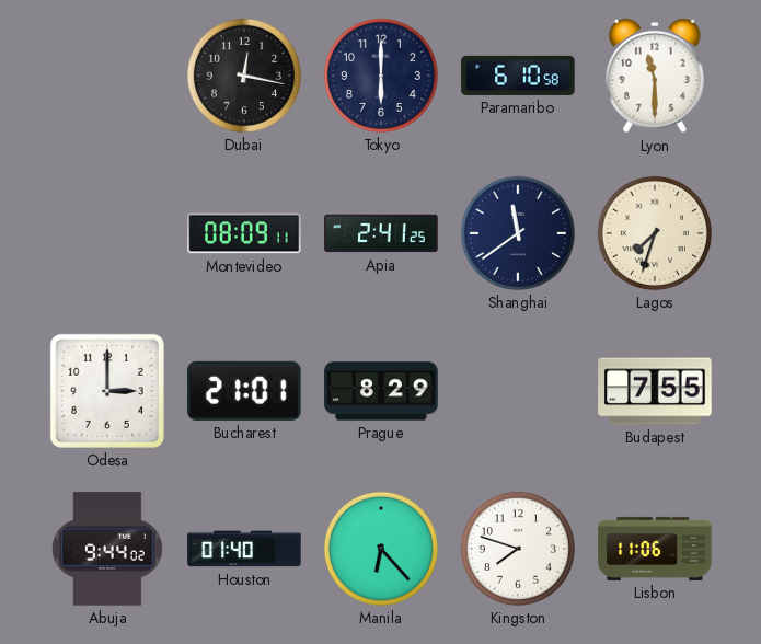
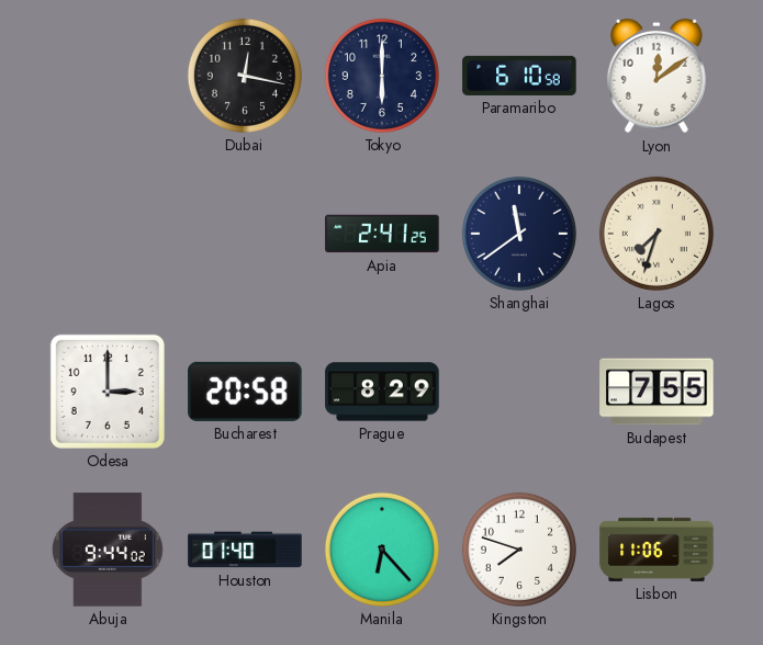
Lyon: 11:30 -> 12:09
Montevideo: 08:09 -> none
Bucharest: 21:01 -> 20:58
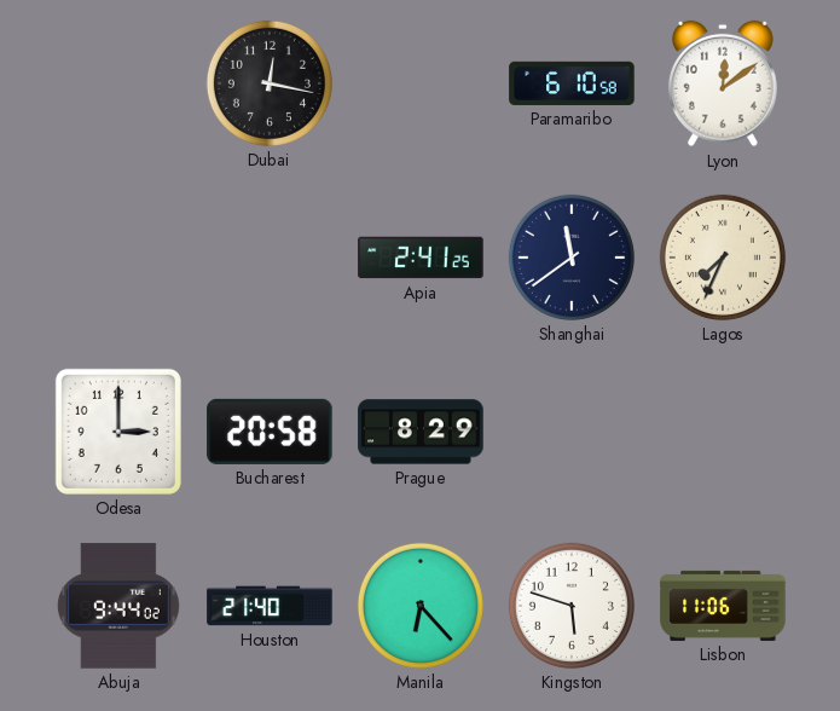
Tokyo: 6:00 -> none
Lagos: 7:33 -> 7:34
Budapest: 7:55 -> none
Houston: 01:40 -> 21:40
Kingston: 7:48 -> 5:48
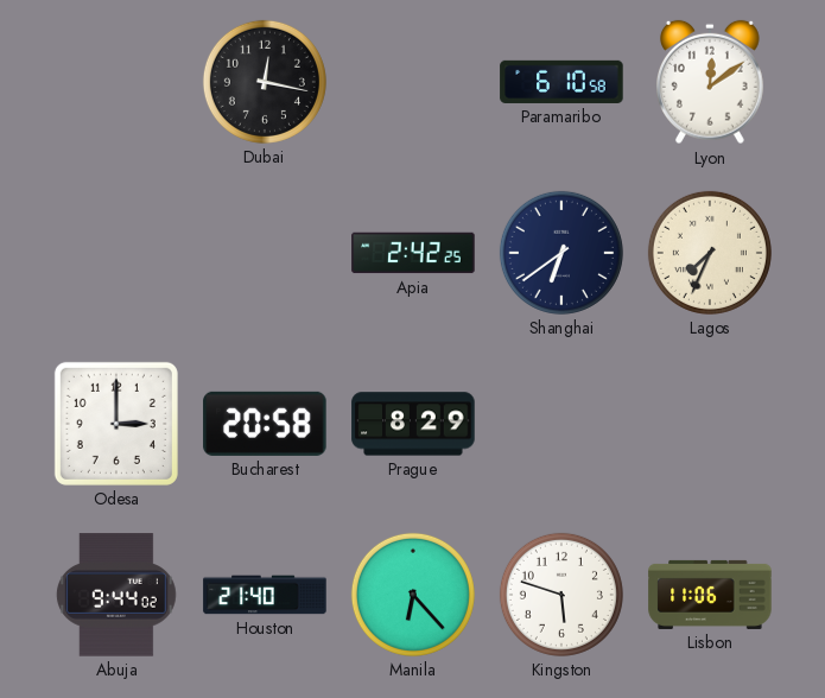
Apia: 2:41 -> 2:42
Shanghai: 11:39 -> 6:39
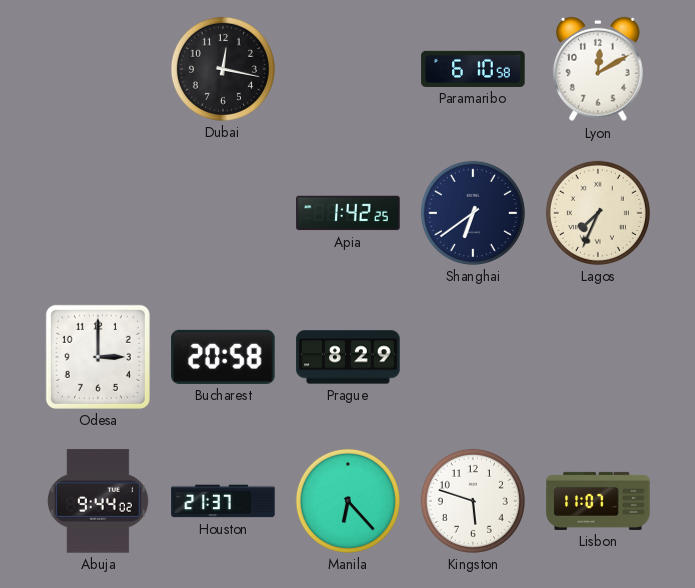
Lyon: 12:09 -> 12:10
Apia: 2:42 -> 1:42
Houston: 21:40 -> 21:37
Lisbon: 11:06 -> 11:07
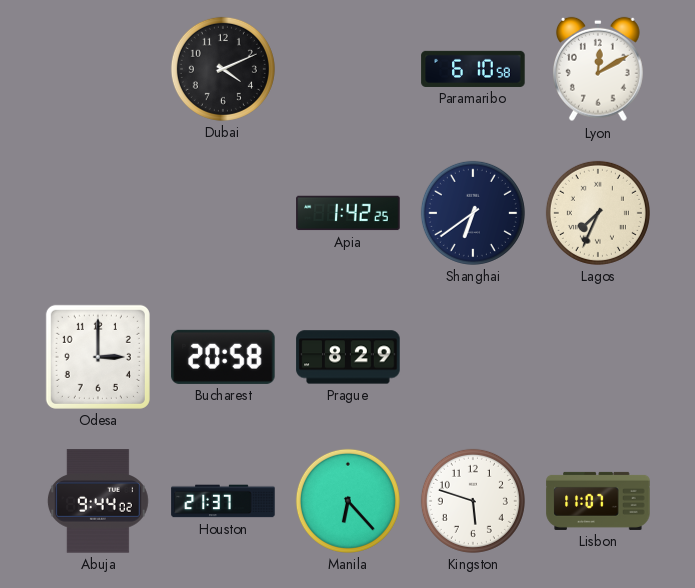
Dubai: 12:17 -> 4:11
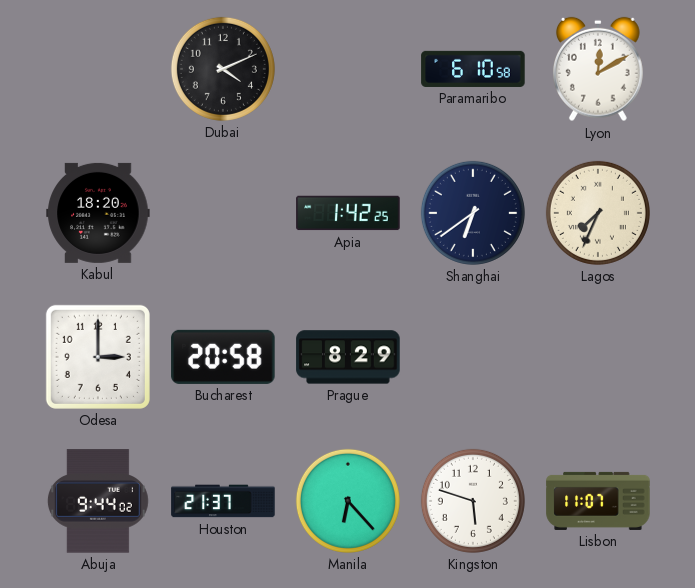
Kabul: none -> 18:20
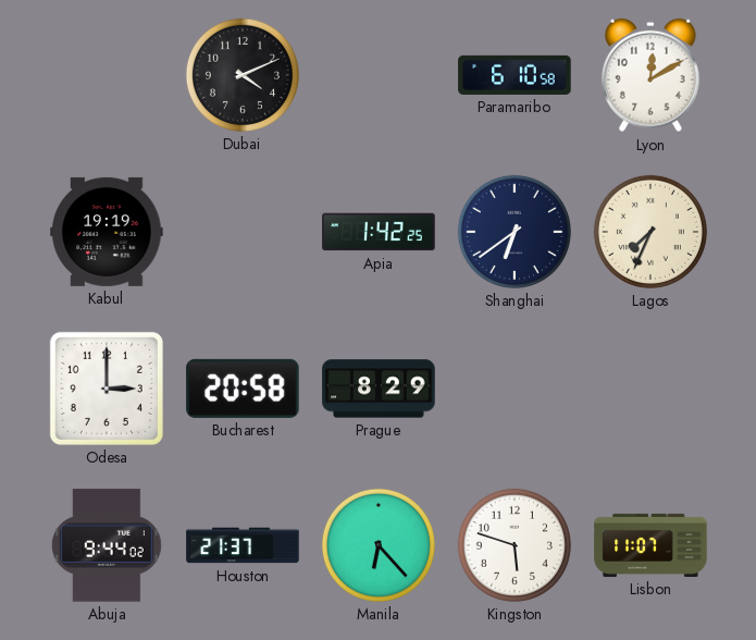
Kabul: 18:20 -> 19:19
